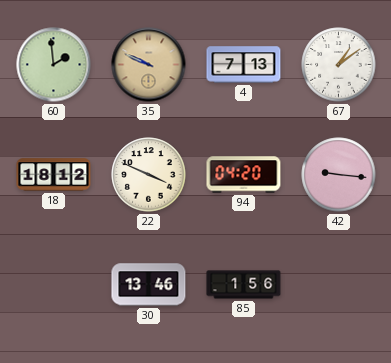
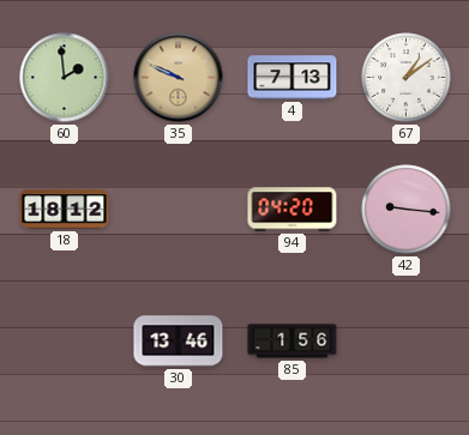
22: 3:49 -> none
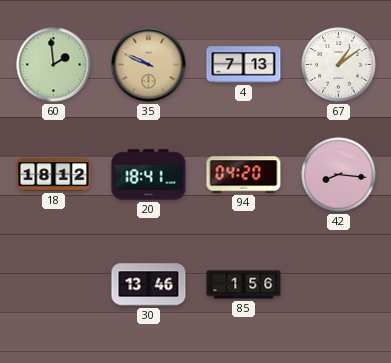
20: none -> 18:41
42: 9:16 -> 8:16
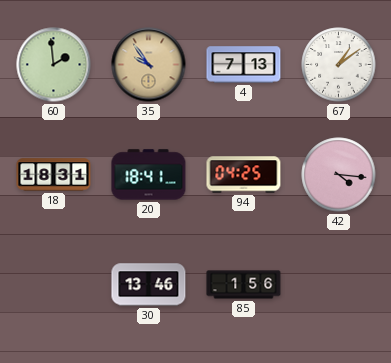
35: 9:49 -> 9:54
18: 18:12 -> 18:31
94: 04:20 -> 04:25
42: 8:16 -> 4:16
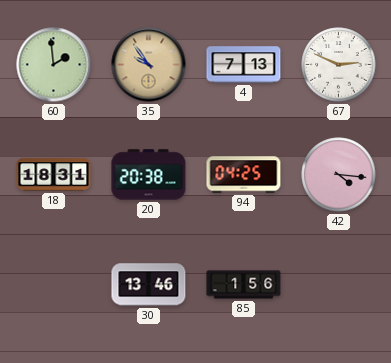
67: 1:09 -> 2:49
20: 18:41 -> 20:38
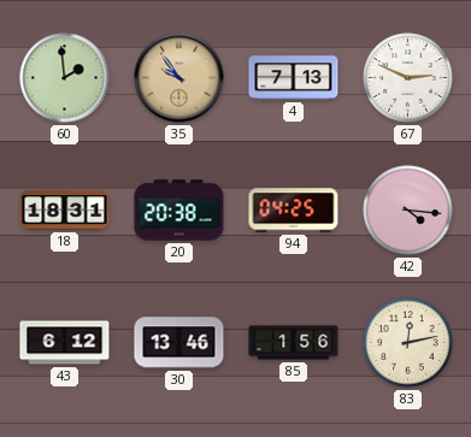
43: none -> 6:12
83: none -> 12:13
